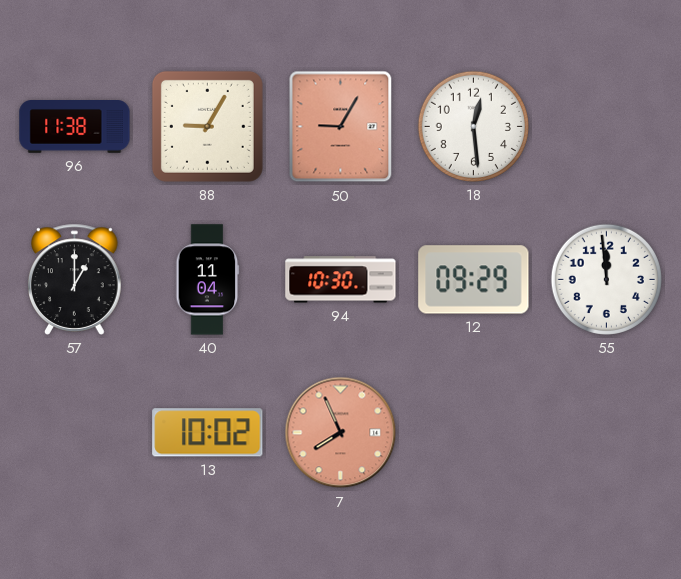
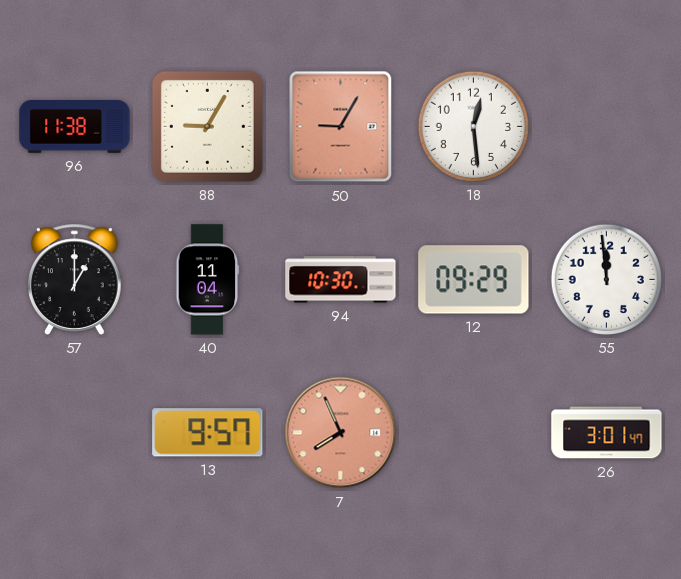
13: 10:02 -> 9:57
26: none -> 3:01
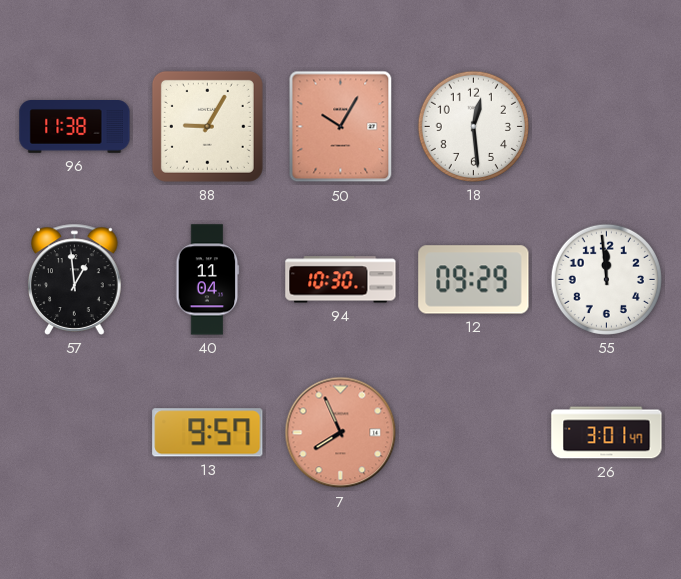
50: 9:05 -> 10:05
57: 1:00 -> 12:59
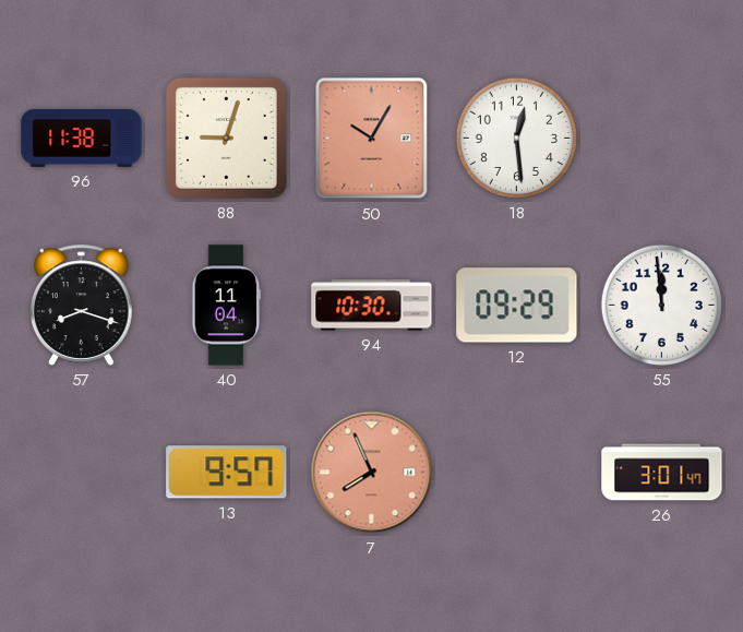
88: 9:05 -> 9:03
57: 12:59 -> 8:18
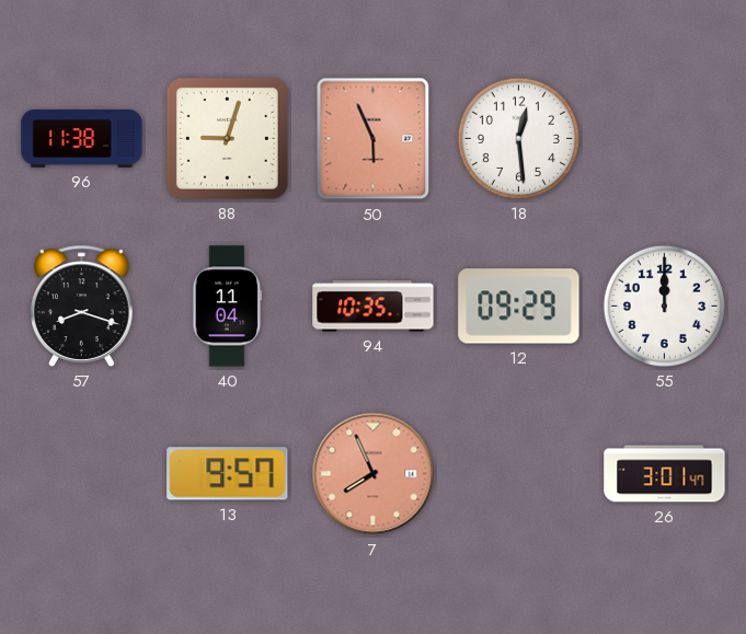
50: 10:05 -> 5:56
94: 10:30 -> 10:35
55: 11:59 -> 12:00
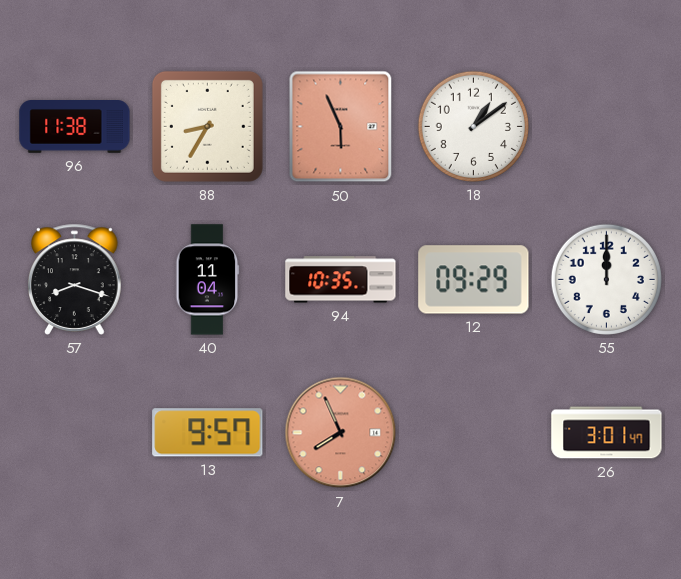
88: 9:03 -> 8:35
18: 12:29 -> 1:09
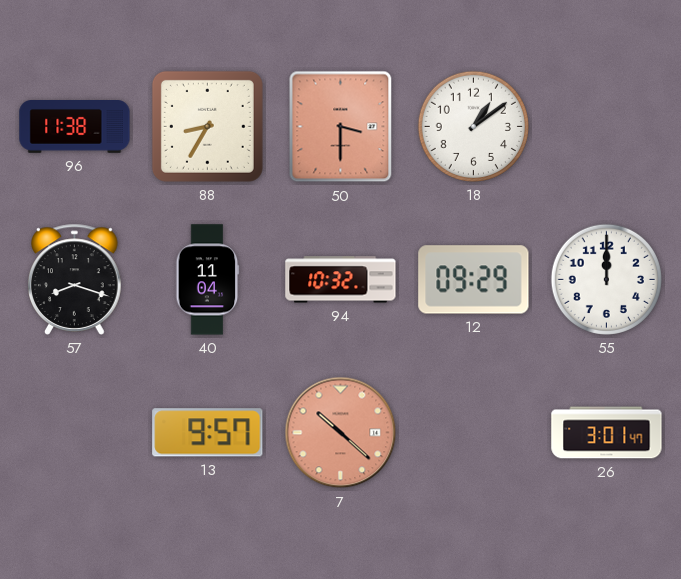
50: 5:56 -> 3:30
94: 10:35 -> 10:32
7: 7:56 -> 10:22
